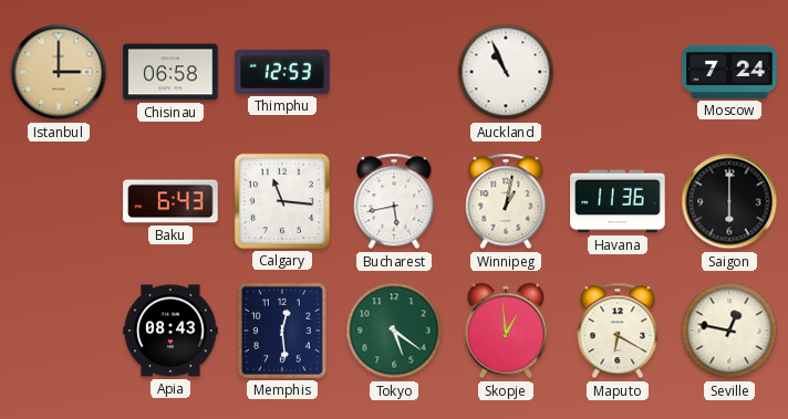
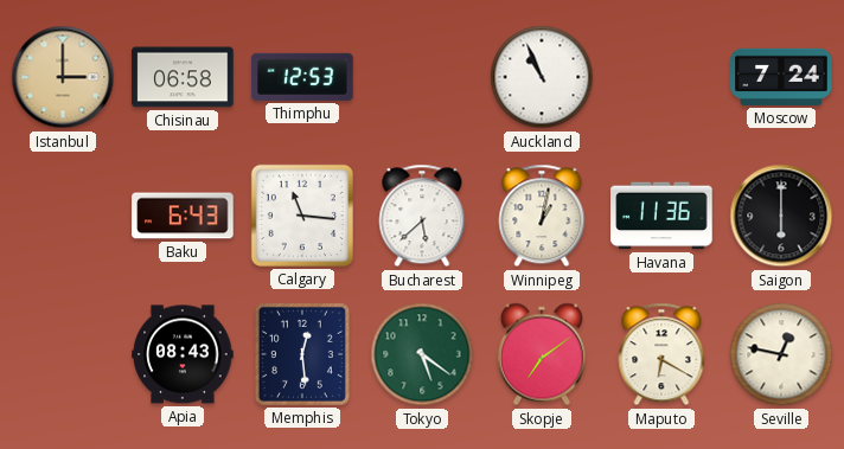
Bucharest: 5:43 -> 5:38
Skopje: 12:59 -> 7:09
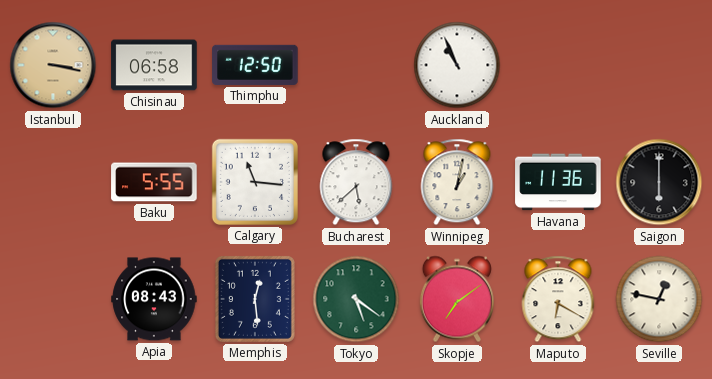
Istanbul: 3:00 -> 3:17
Thimphu: 12:53 -> 12:50
Moscow: 7:24 -> none
Baku: 6:43 -> 5:55
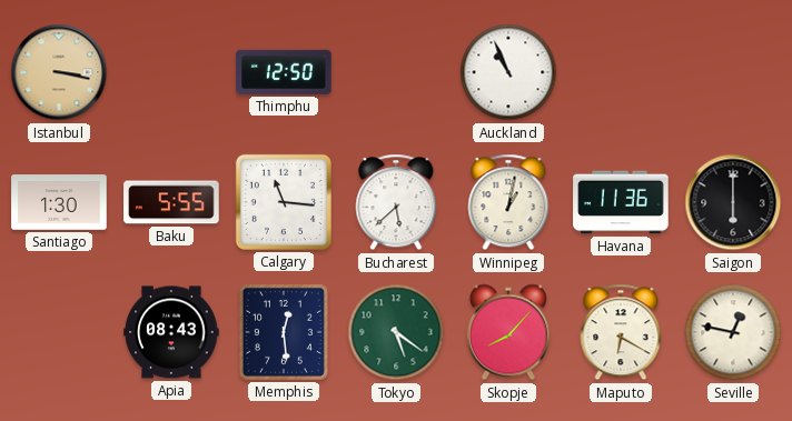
Chisinau: 06:58 -> none
Santiago: none -> 1:30
Skopje: 7:09 -> 8:07
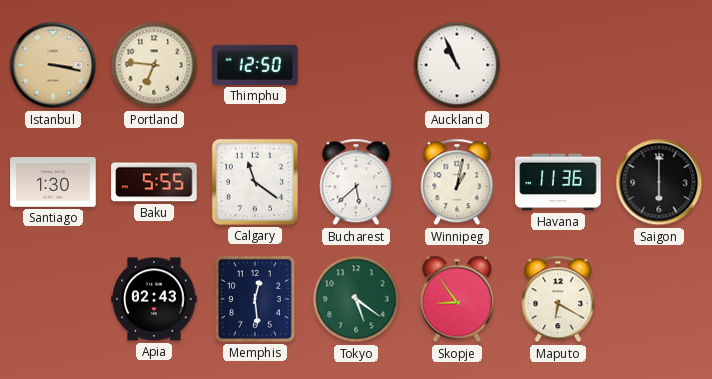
Portland: none -> 6:46
Calgary: 11:16 -> 11:21
Apia: 08:43 -> 02:43
Skopje: 8:07 -> 8:54
Seville: 12:47 -> none
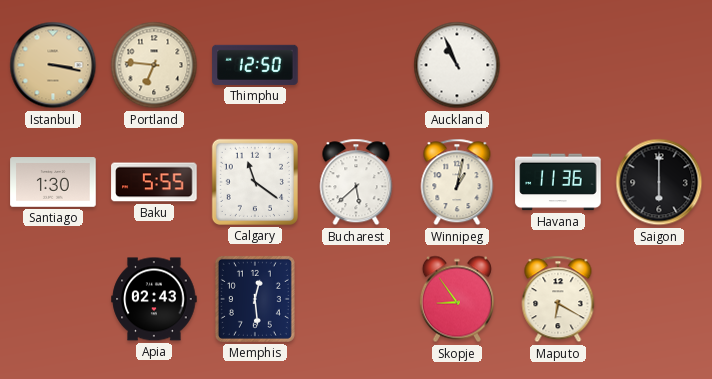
Tokyo: 5:21 -> none
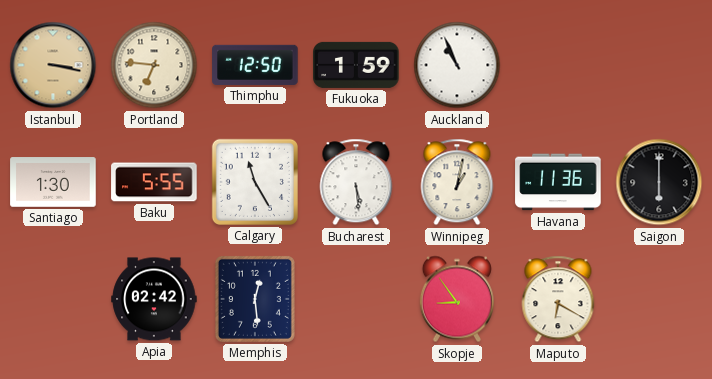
Fukuoka: none -> 1:59
Calgary: 11:21 -> 11:25
Bucharest: 5:38 -> 5:29
Apia: 02:43 -> 02:42
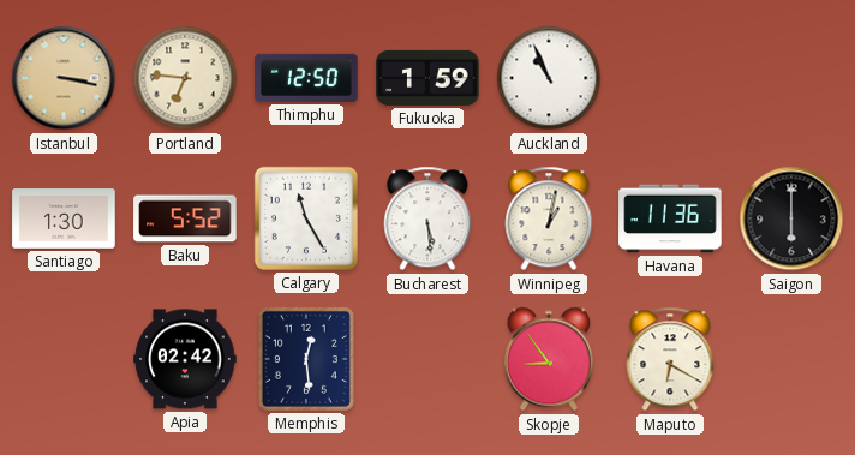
Baku: 5:55 -> 5:52
